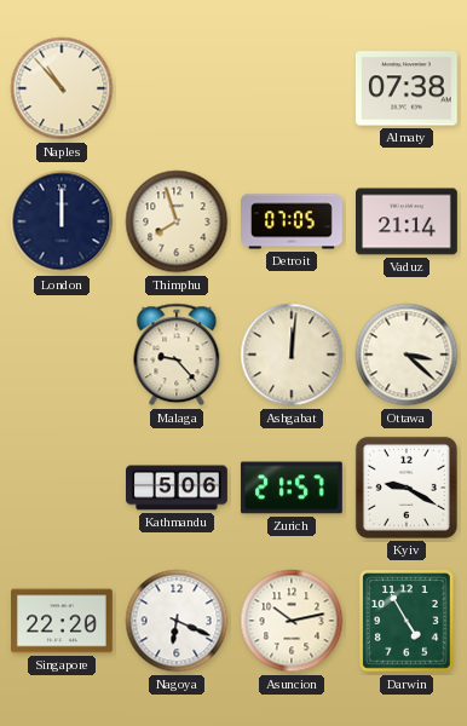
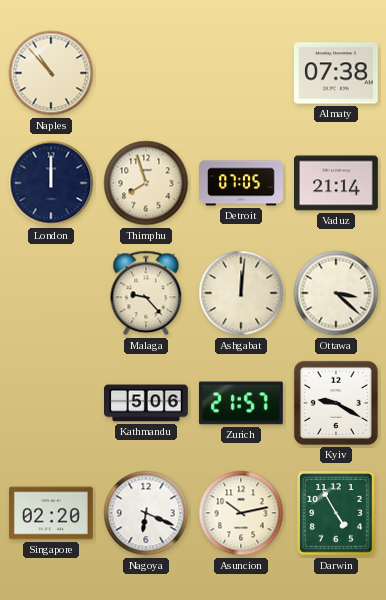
Singapore: 22:20 -> 02:20
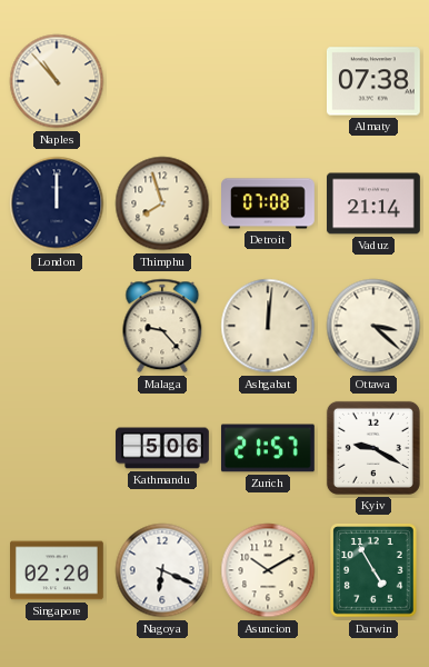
Detroit: 07:05 -> 07:08
Asuncion: 10:13 -> 10:10
